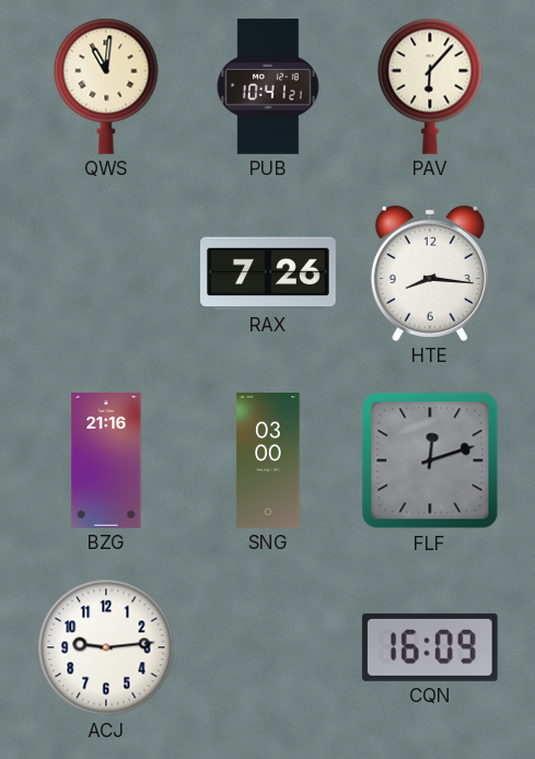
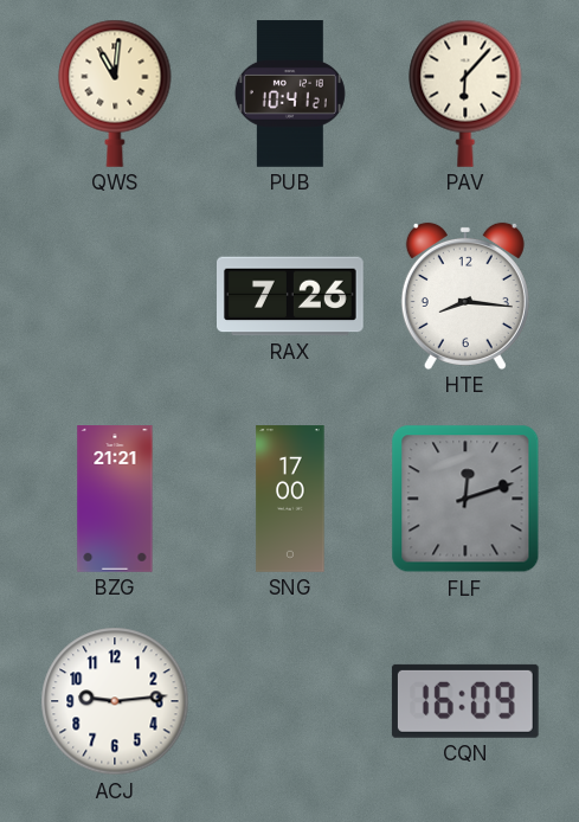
BZG: 21:16 -> 21:21
SNG: 03:00 -> 17:00
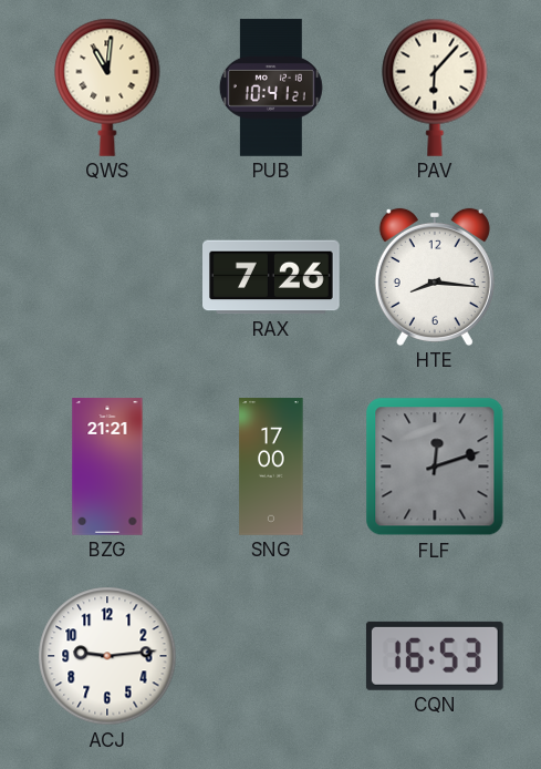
CQN: 16:09 -> 16:53
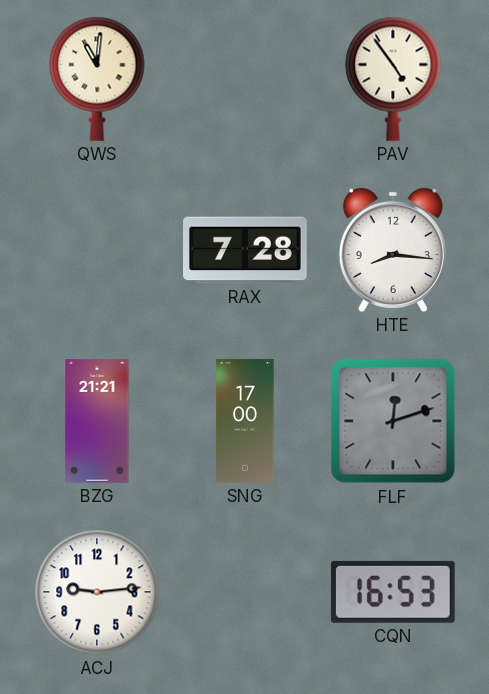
PUB: 10:41 -> none
PAV: 6:07 -> 4:54
RAX: 7:26 -> 7:28
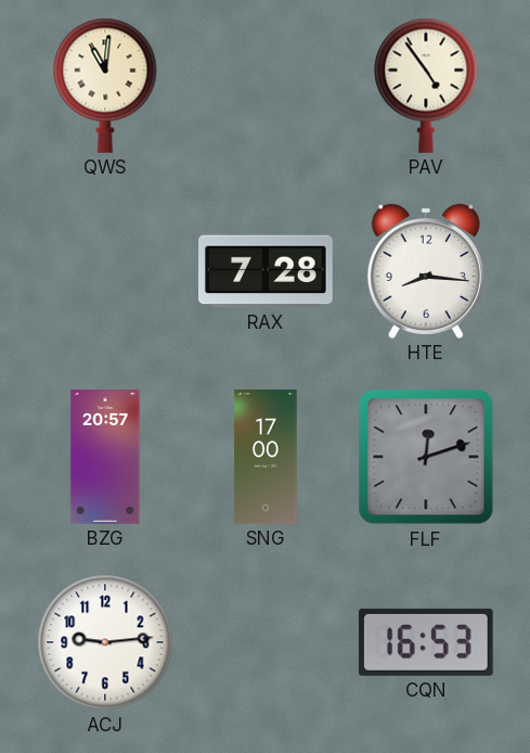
BZG: 21:21 -> 20:57
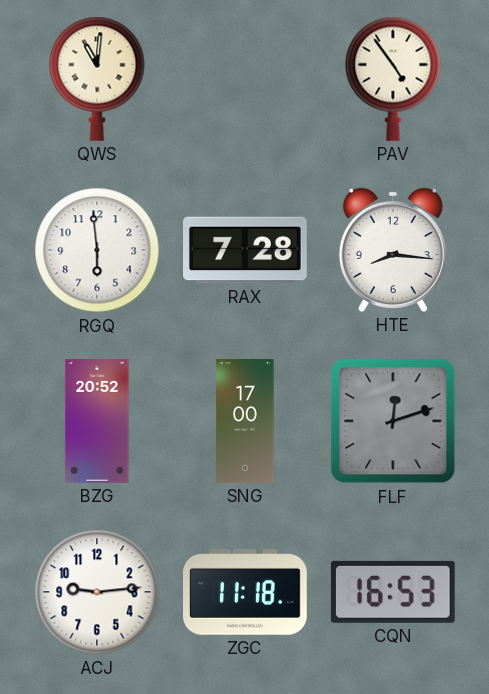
RGQ: none -> 5:59
BZG: 20:57 -> 20:52
ZGC: none -> 11:18
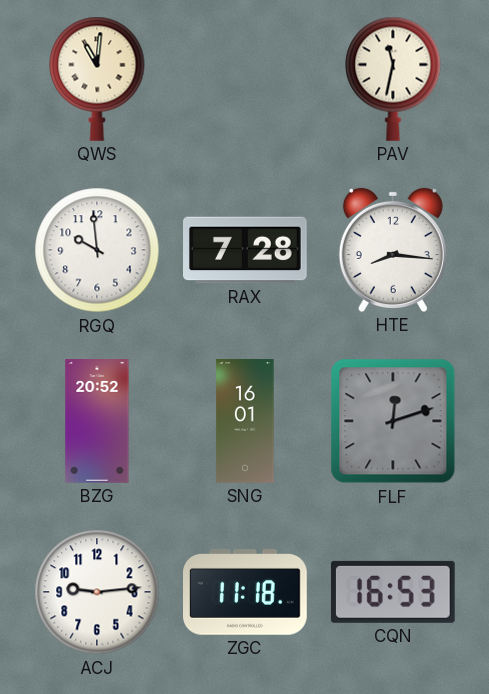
PAV: 4:54 -> 11:32
RGQ: 5:59 -> 9:59
SNG: 17:00 -> 16:01
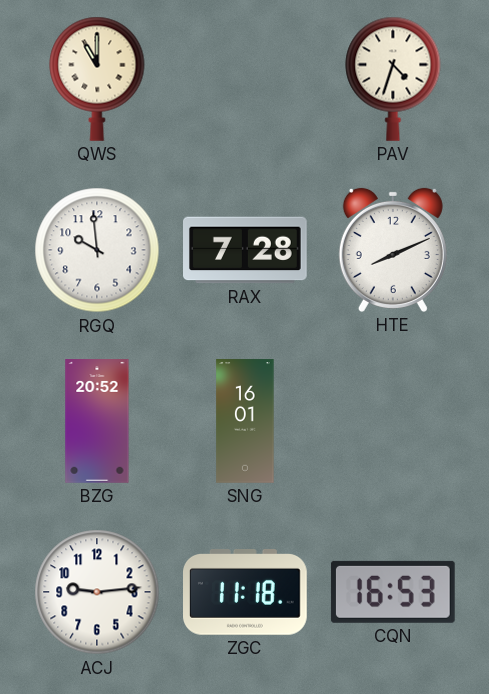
QWS: 11:01 -> 11:00
PAV: 11:32 -> 4:33
HTE: 8:16 -> 8:11
FLF: 12:12 -> none
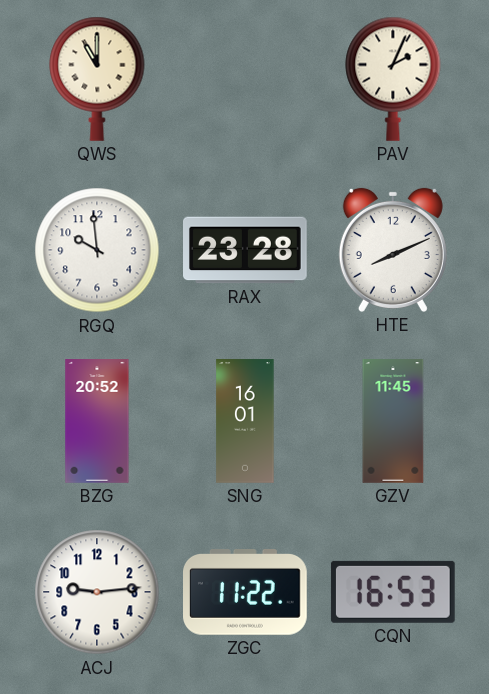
PAV: 4:33 -> 2:04
RAX: 7:28 -> 23:28
GZV: none -> 11:45
ZGC: 11:18 -> 11:22
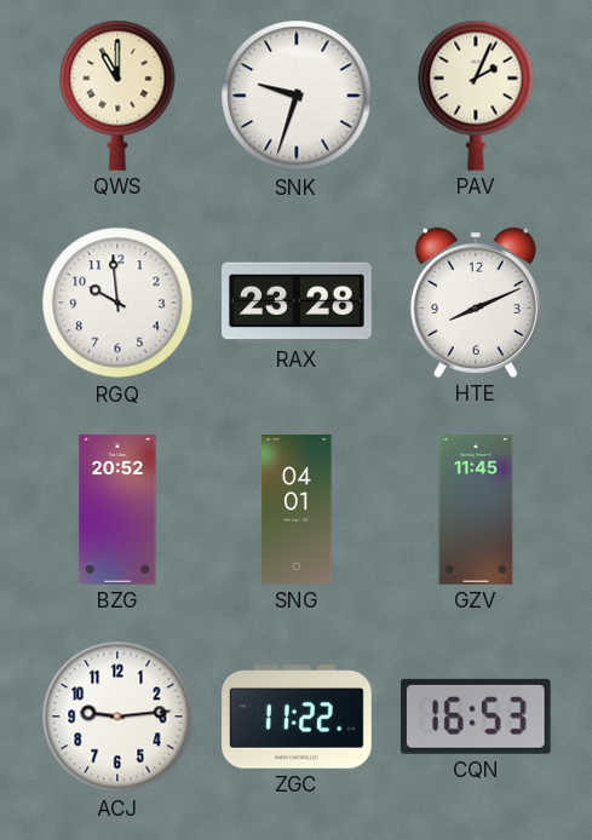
SNK: none -> 9:33
SNG: 16:01 -> 04:01
